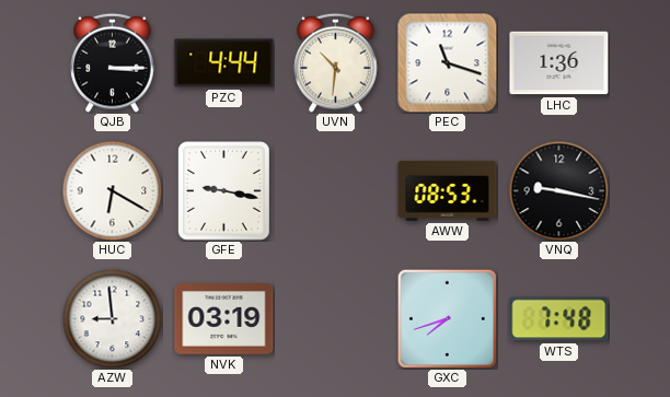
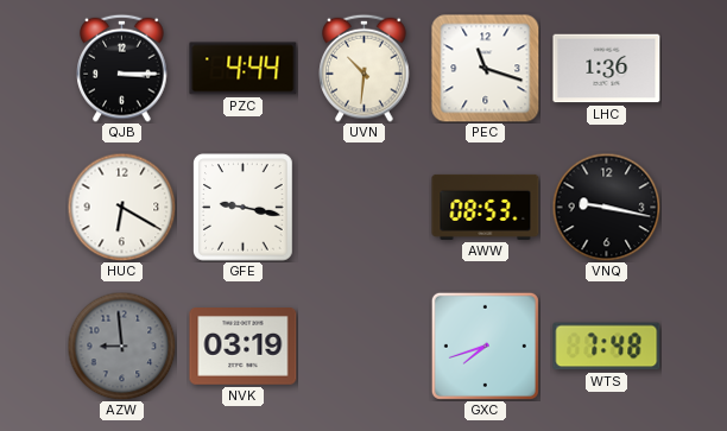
AZW dial: white -> grey
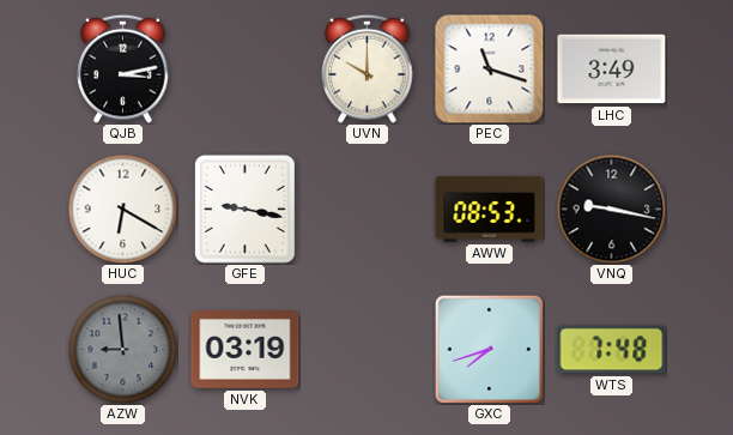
QJB: 3:15 -> 3:13
PZC: 4:44 -> none
UVN: 10:31 -> 10:00
LHC: 1:36 -> 3:49
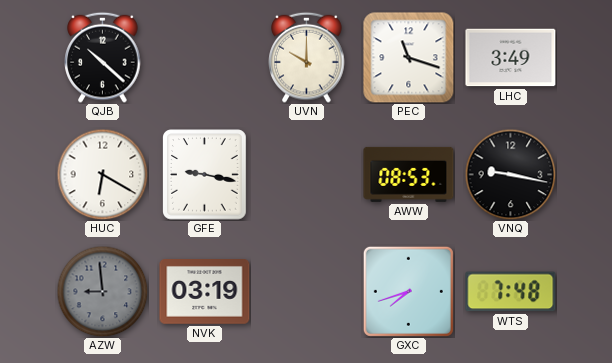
QJB: 3:13 -> 10:22
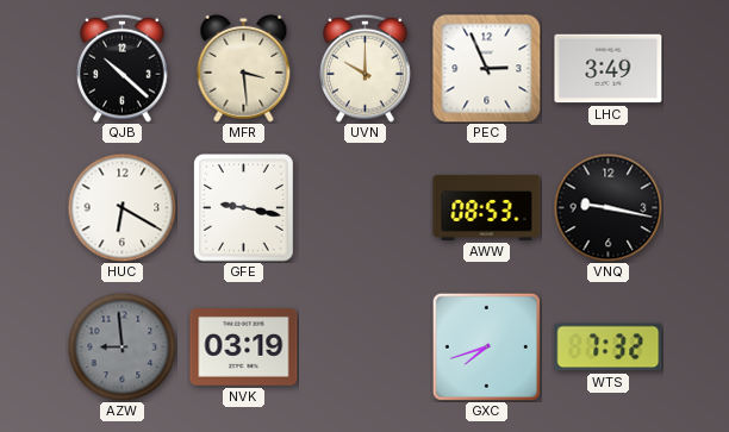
MFR: none -> 3:29
PEC: 11:18 -> 2:56
WTS: 7:48 -> 7:32
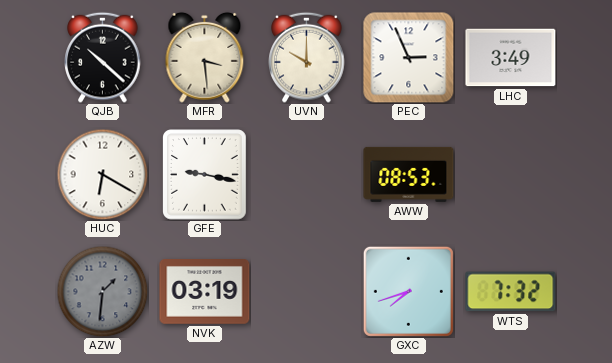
VNQ: 9:17 -> none
AZW: 8:59 -> 1:31
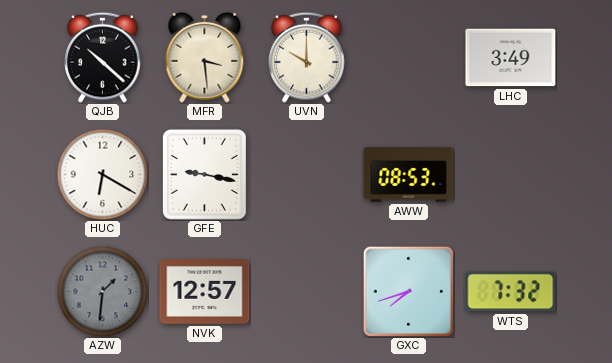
PEC: 2:56 -> none
NVK: 03:19 -> 12:57
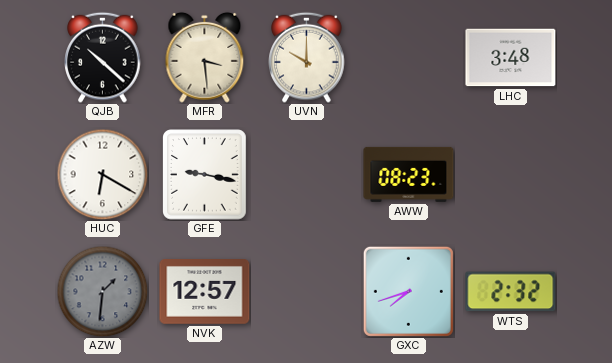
LHC: 3:49 -> 3:48
AWW: 08:53 -> 08:23
WTS: 7:32 -> 2:32
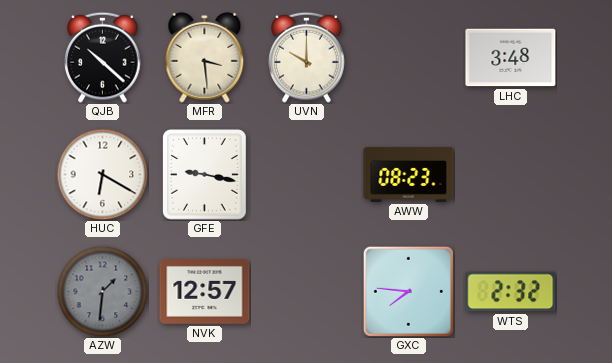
GXC: 7:42 -> 7:46
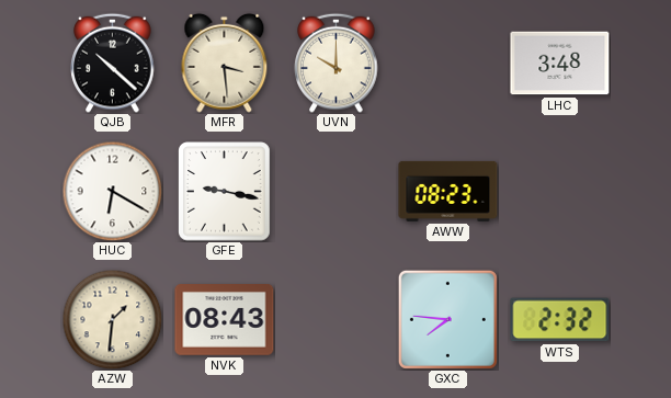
AZW dial: grey -> cream
NVK: 12:57 -> 08:43
